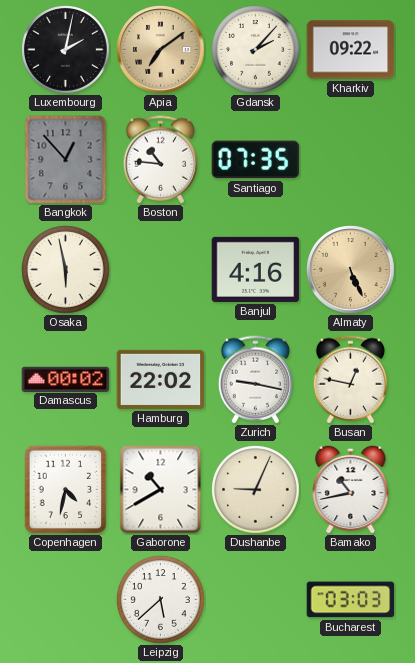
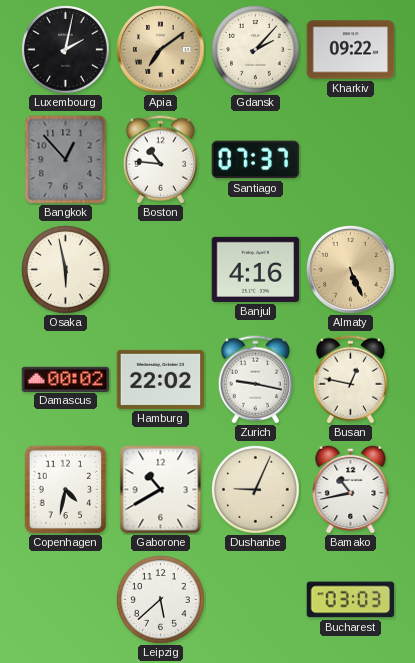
Santiago: 07:35 -> 07:37
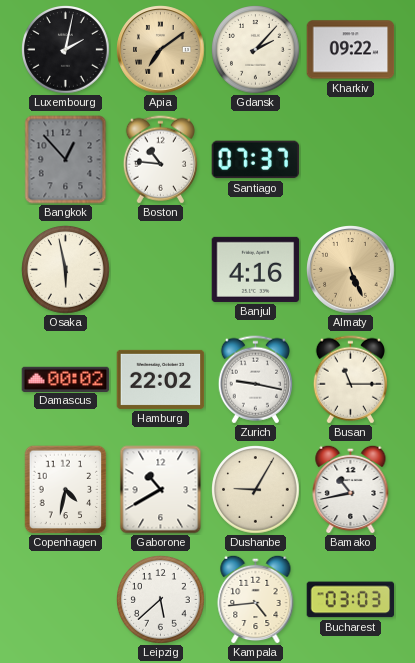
Busan: 12:47 -> 11:15
Dushanbe: 9:04 -> 9:05
Kampala: none -> 4:44
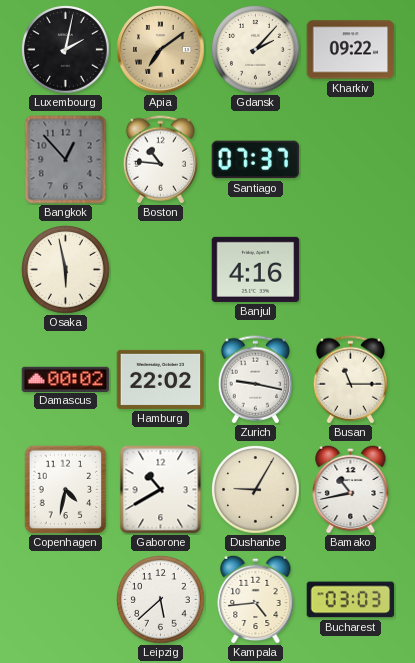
Almaty: 5:26 -> none
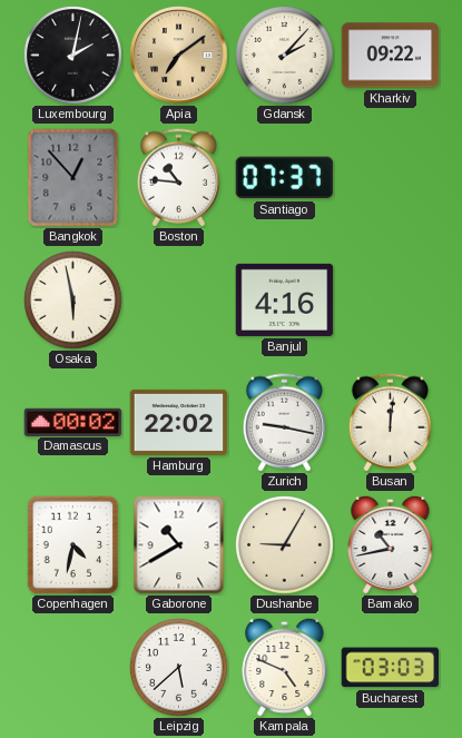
Busan: 11:15 -> 12:01
Kampala: 4:44 -> 4:49
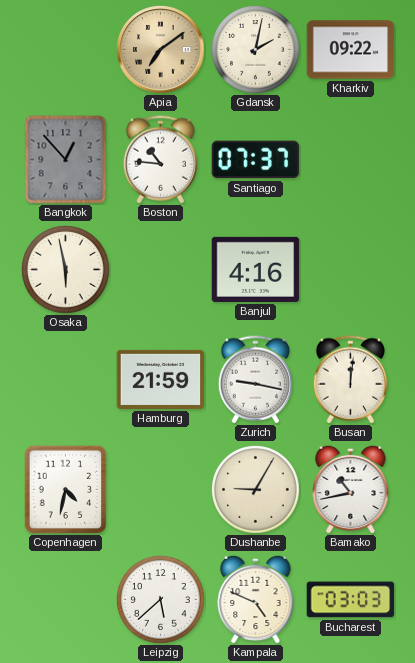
Luxembourg: 2:02 -> none
Gdansk: 2:07 -> 2:02
Damascus: 00:02 -> none
Hamburg: 22:02 -> 21:59
Gaborone: 10:40 -> none
